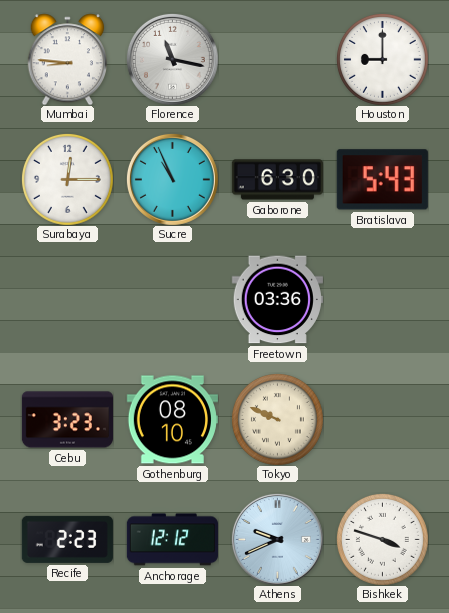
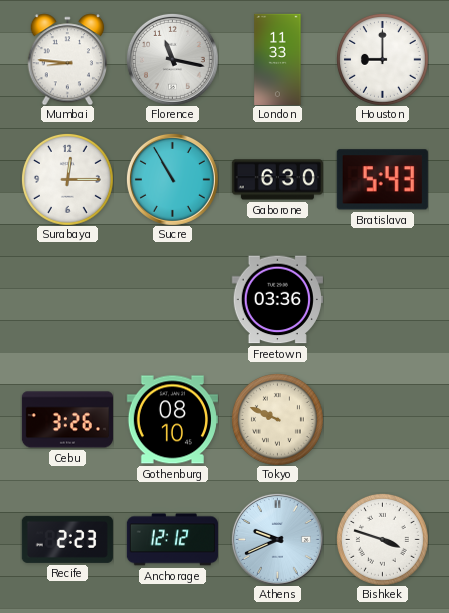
London: none -> 11:33
Sucre: 10:56 -> 10:55
Cebu: 3:23 -> 3:26
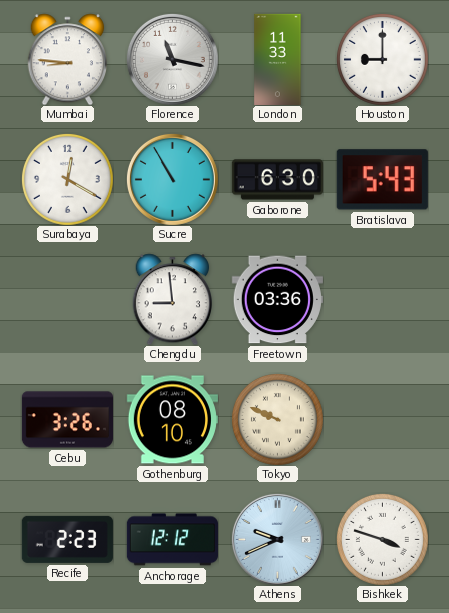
Surabaya: 12:15 -> 12:20
Chengdu: none -> 8:59
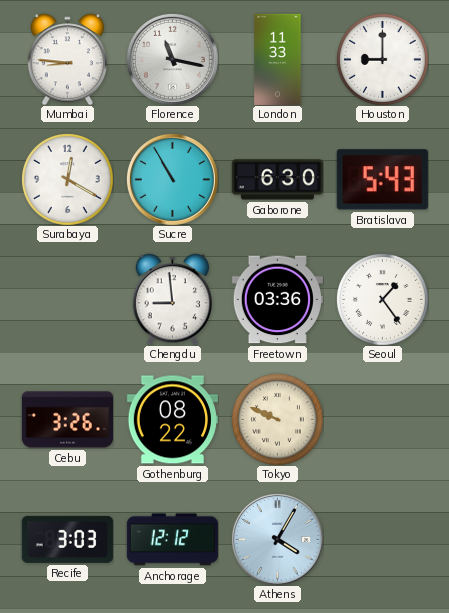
Seoul: none -> 1:24
Gothenburg: 08:10 -> 08:22
Recife: 2:23 -> 3:03
Athens: 9:41 -> 4:05
Bishkek: 3:48 -> none
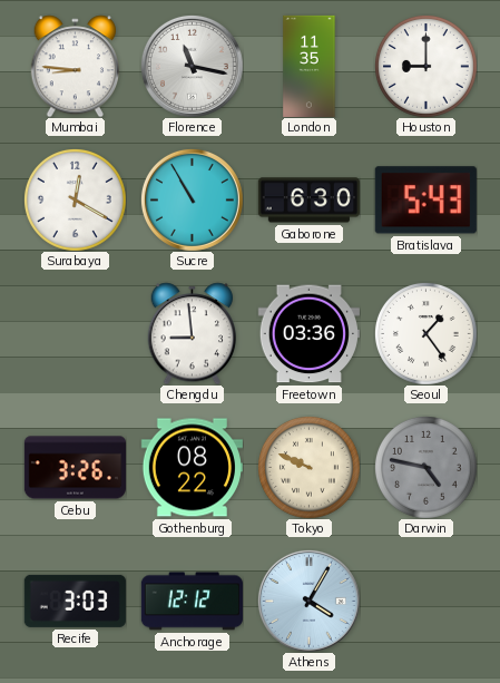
London: 11:33 -> 11:35
Darwin: none -> 4:47
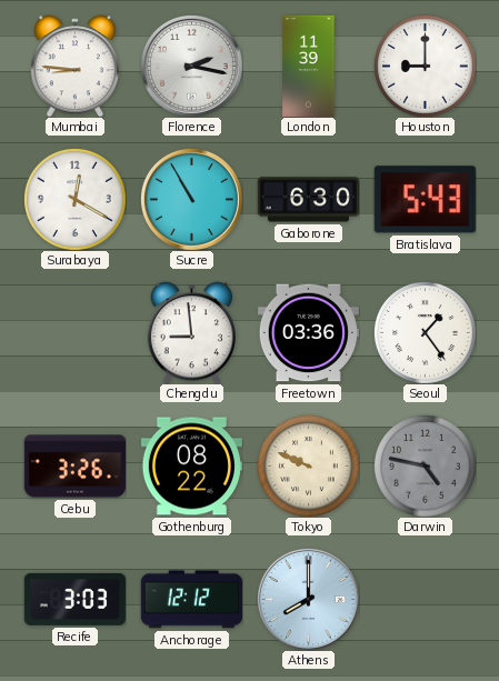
Florence: 11:17 -> 2:17
London: 11:35 -> 11:39
Athens: 4:05 -> 8:00
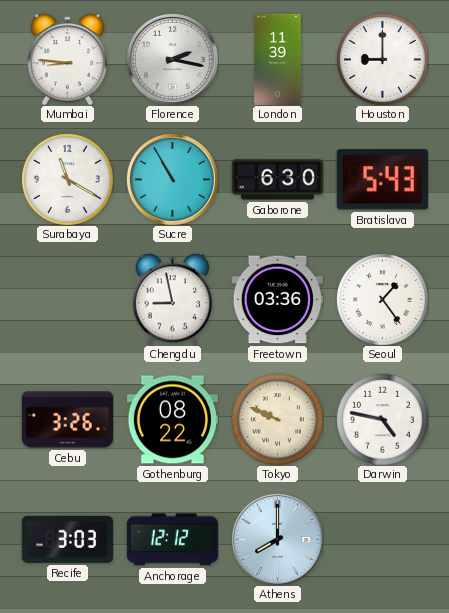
Surabaya: 12:20 -> 11:20
Chengdu: 8:59 -> 8:58
Darwin dial: grey -> white
